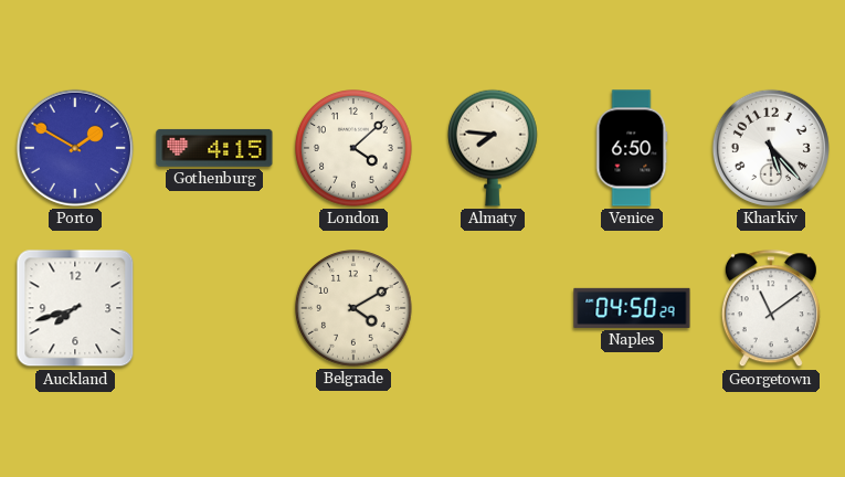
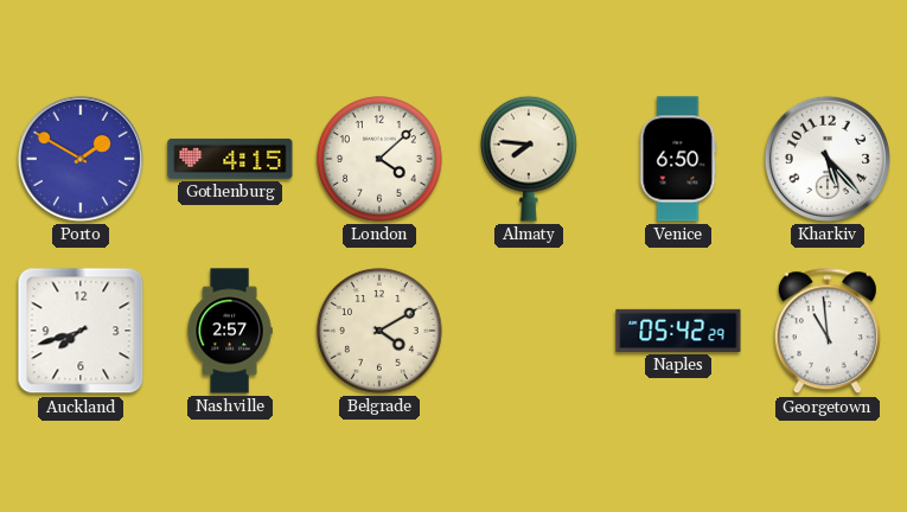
Nashville: none -> 2:57
Naples: 04:50 -> 05:42
Georgetown: 11:09 -> 10:59
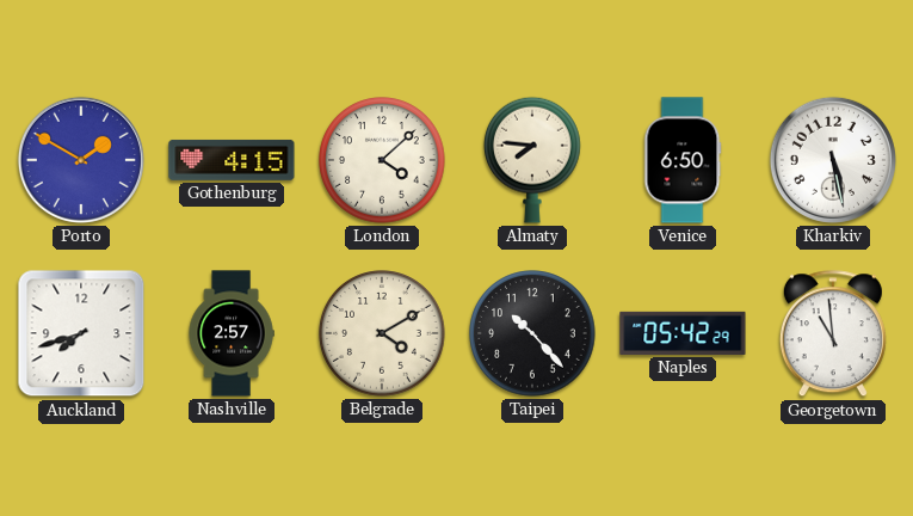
Kharkiv: 5:23 -> 5:28
Taipei: none -> 10:23
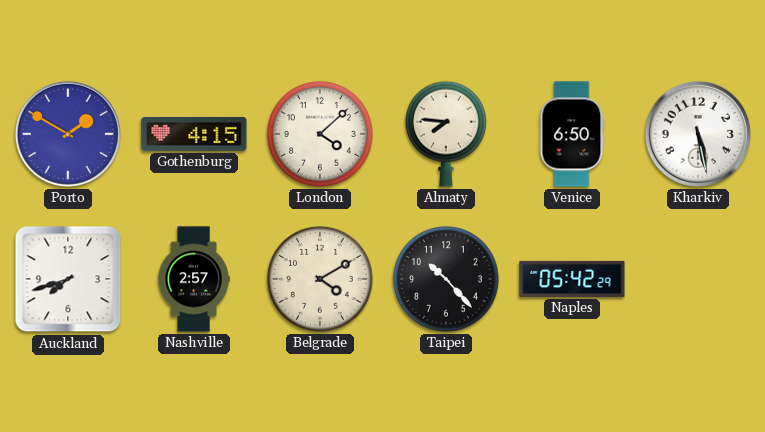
Georgetown: 10:59 -> none
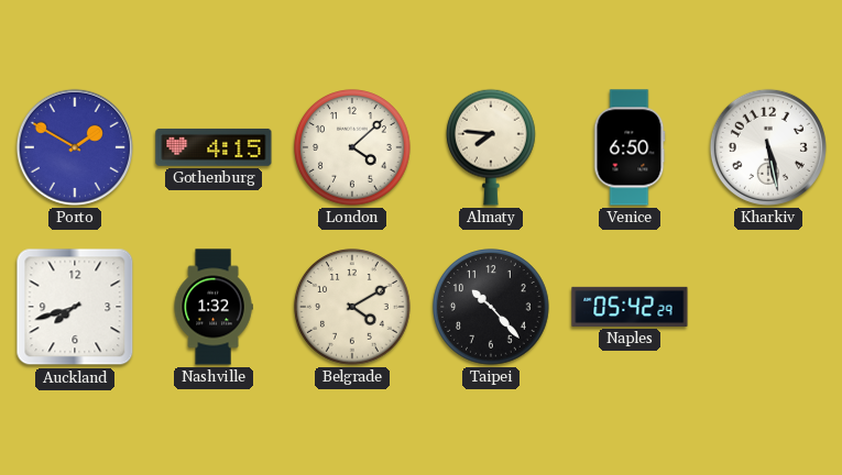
Nashville: 2:57 -> 1:32
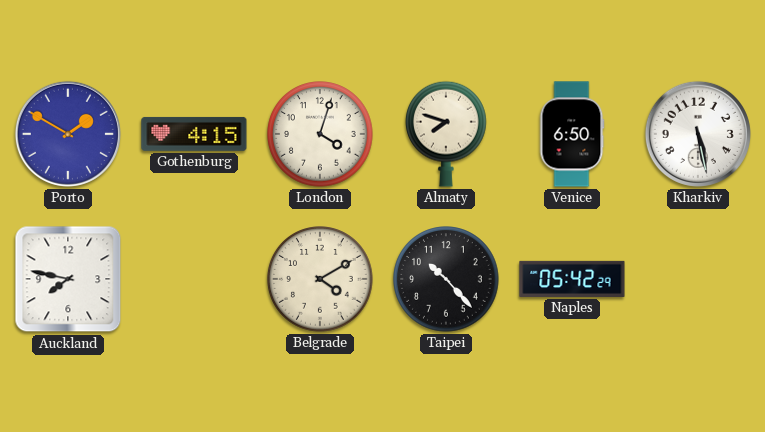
London: 4:08 -> 4:03
Almaty: 7:46 -> 7:48
Auckland: 7:42 -> 7:47
Nashville: 1:32 -> none
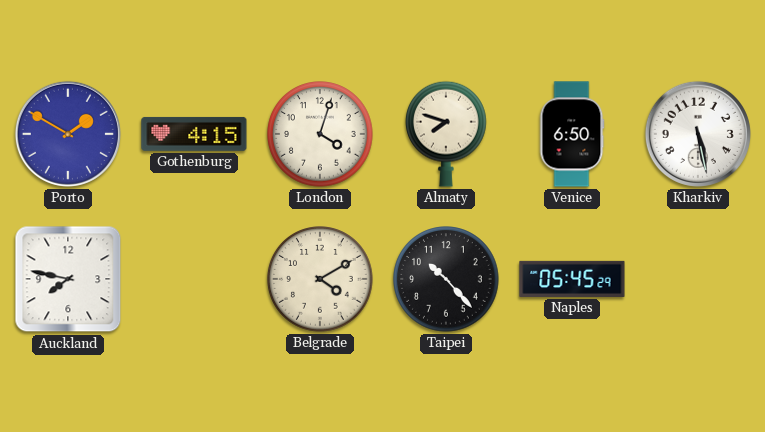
Naples: 05:42 -> 05:45
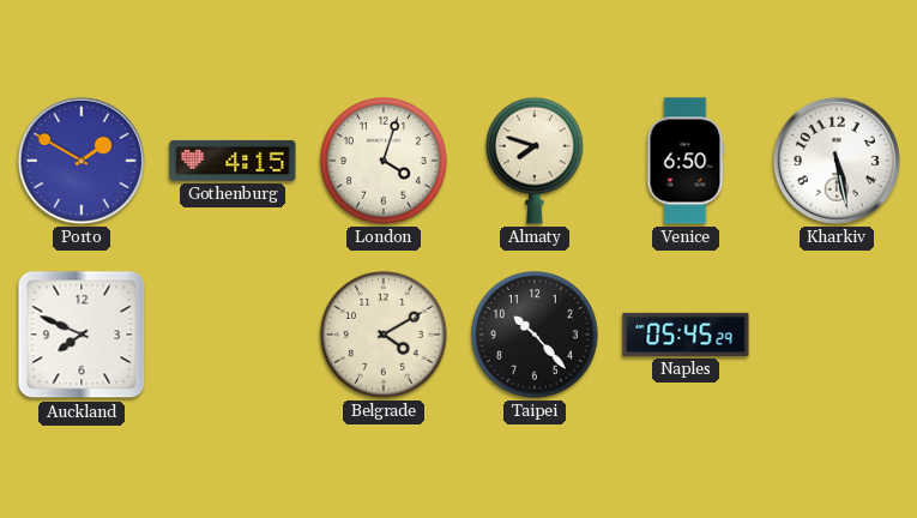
Auckland: 7:47 -> 7:49
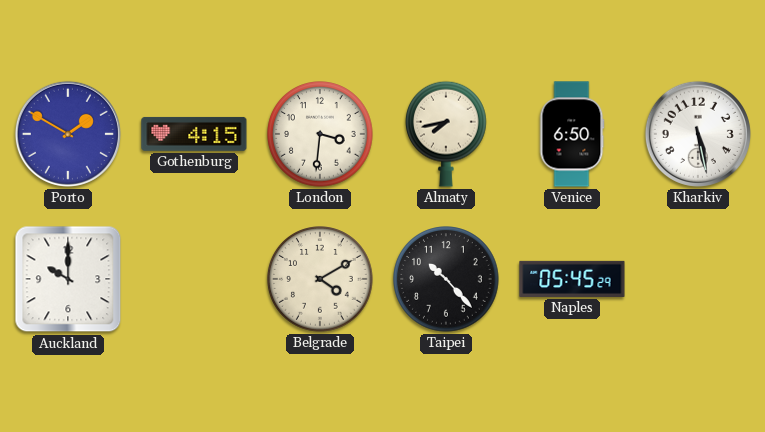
London: 4:03 -> 3:31
Almaty: 7:48 -> 7:43
Auckland: 7:49 -> 10:00
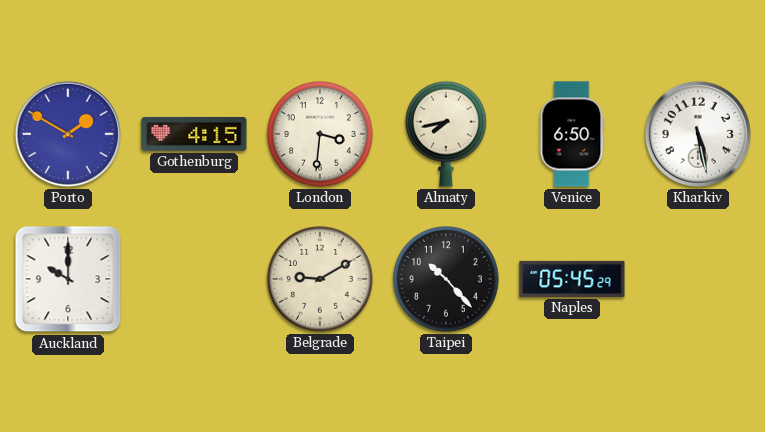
Belgrade: 4:10 -> 9:10
